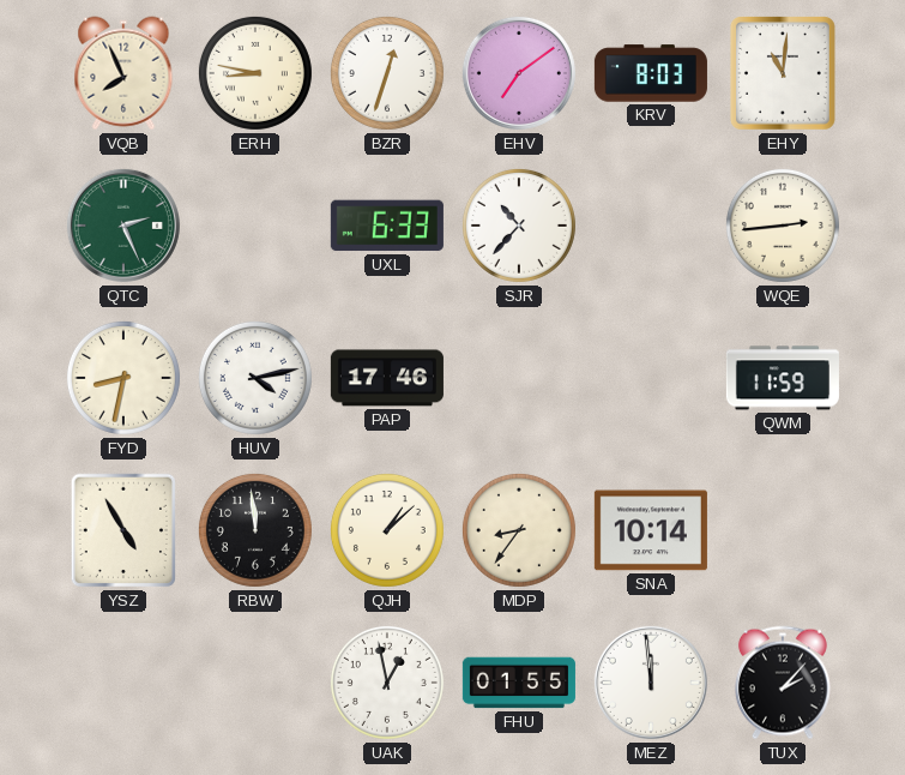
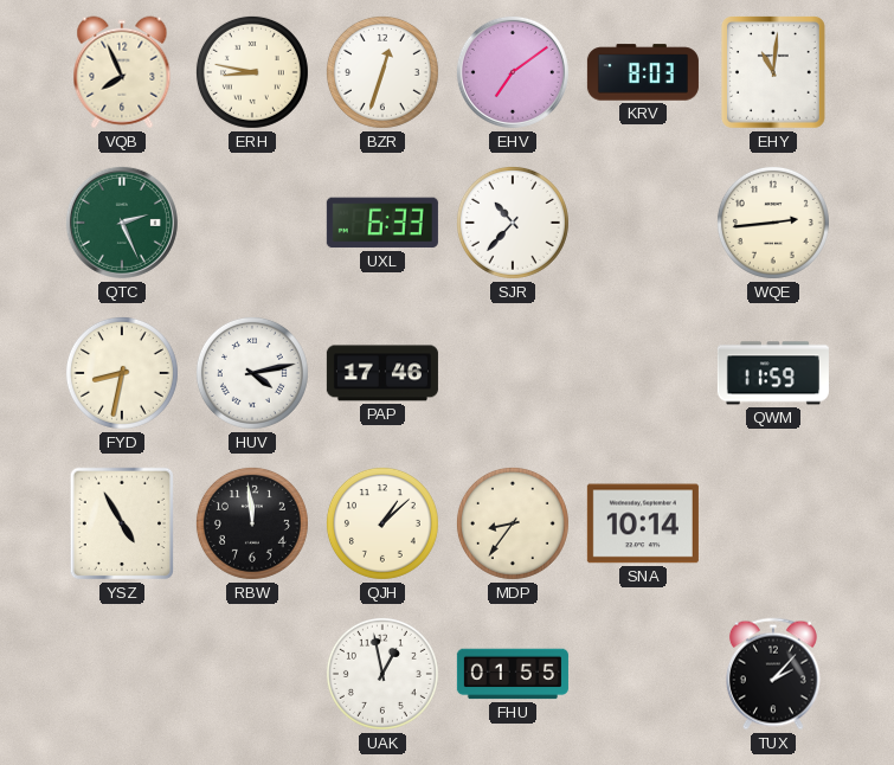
MEZ: 11:59 -> none
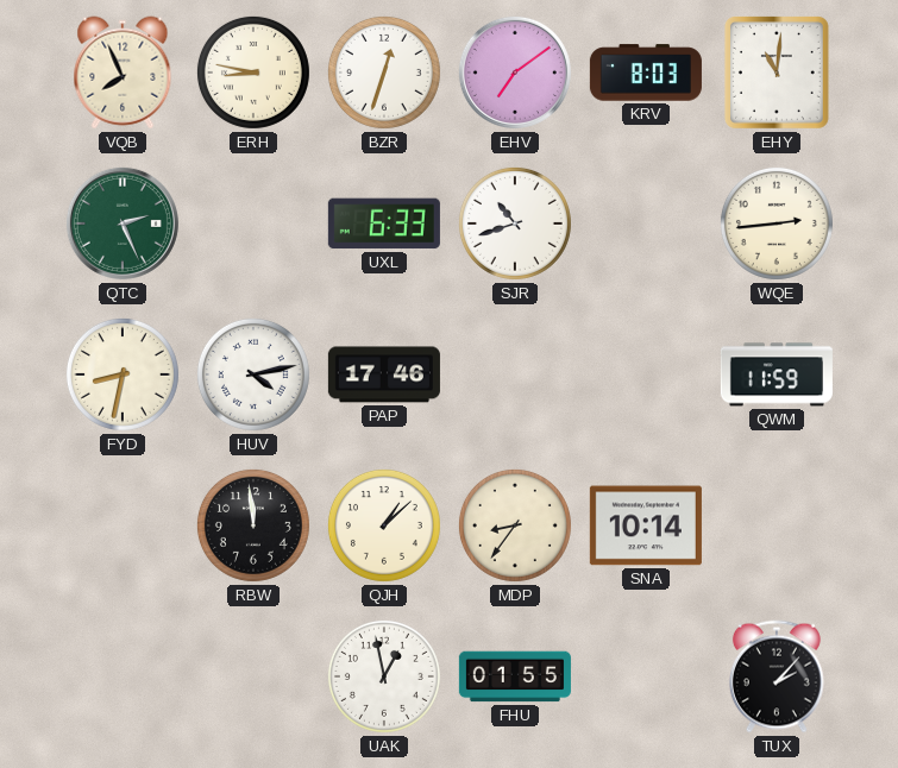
SJR: 10:37 -> 10:42
YSZ: 4:55 -> none
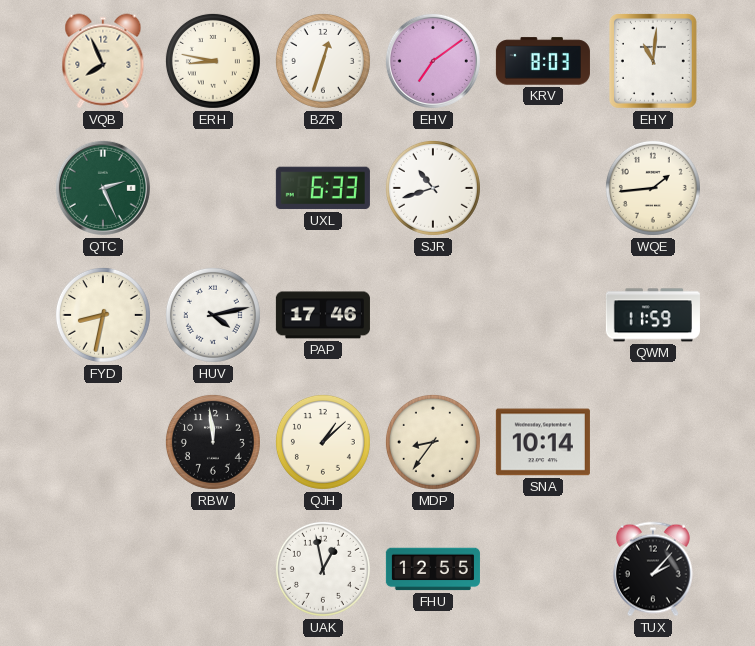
WQE: 2:44 -> 1:44
FHU: 01:55 -> 12:55
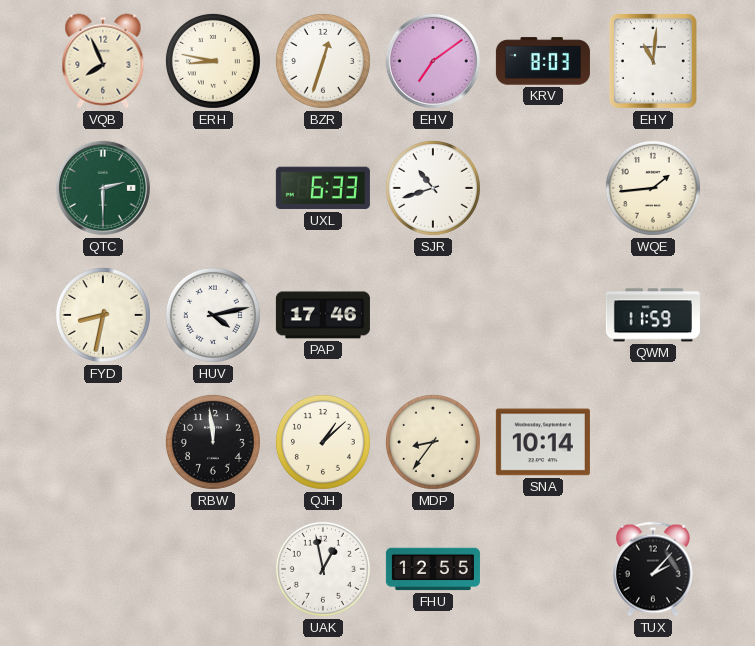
QTC: 2:26 -> 2:30
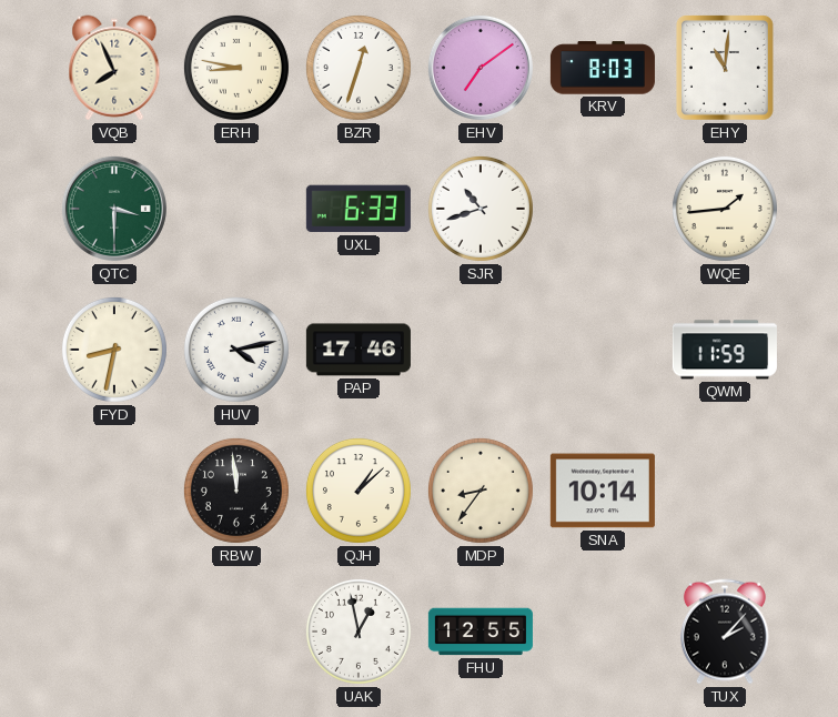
QTC: 2:30 -> 3:30
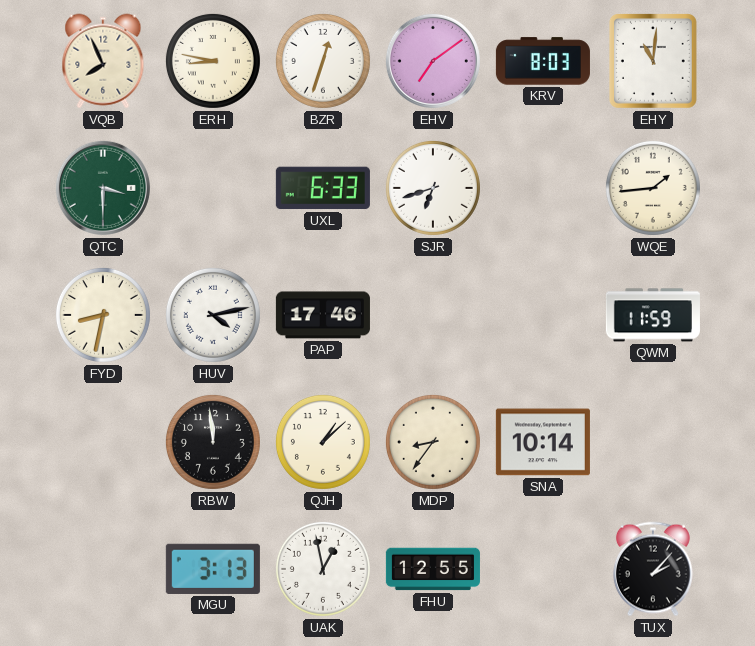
SJR: 10:42 -> 6:42
MGU: none -> 3:13
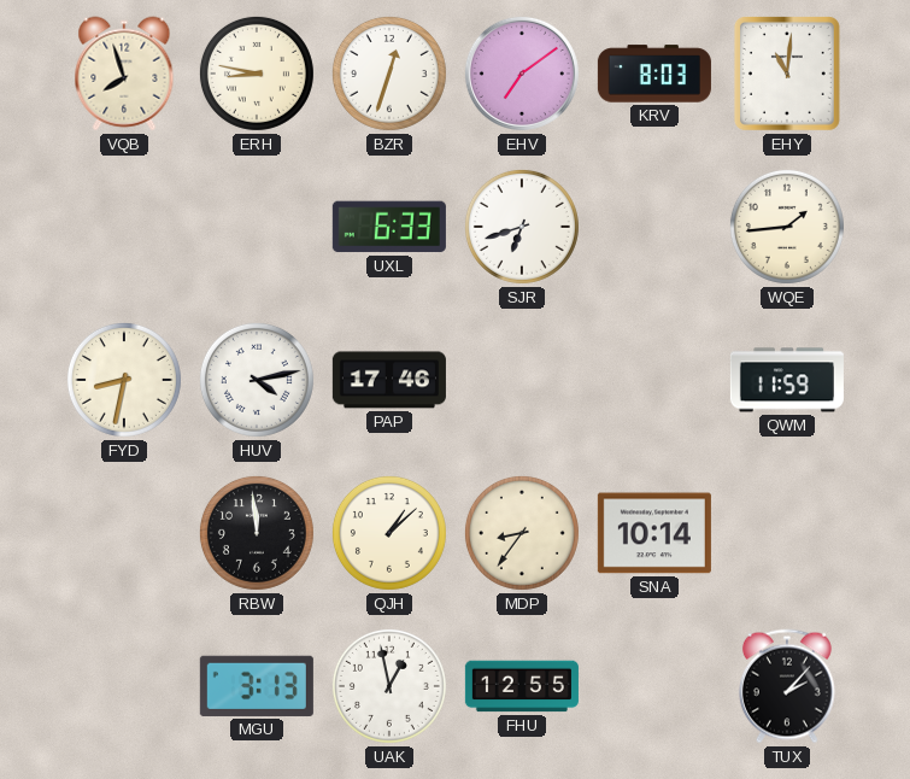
VQB: 7:56 -> 7:57
QTC: 3:30 -> none
